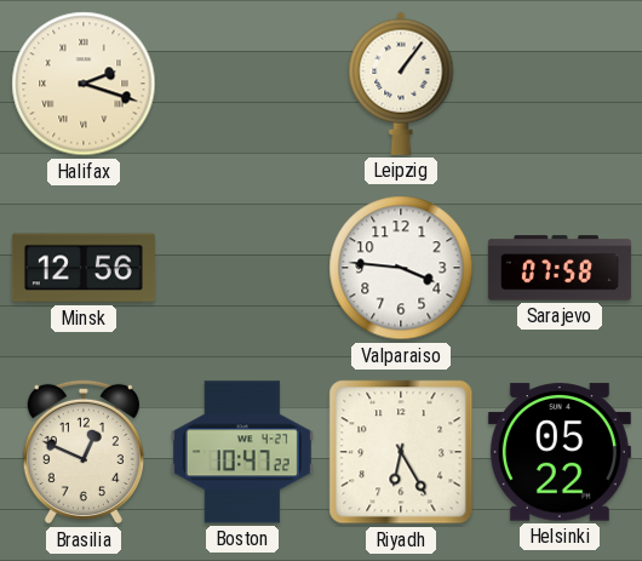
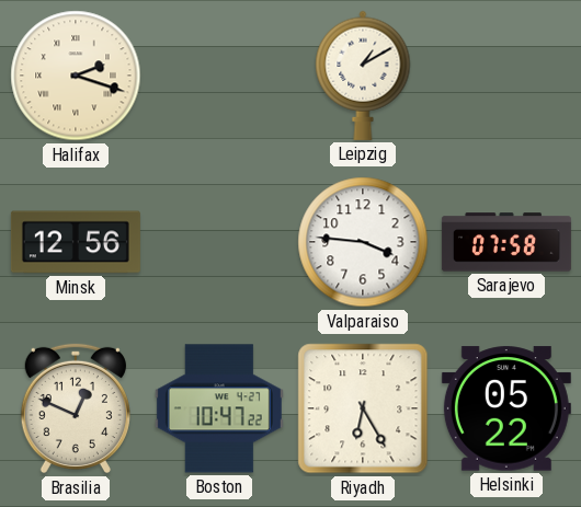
Leipzig: 1:06 -> 1:10
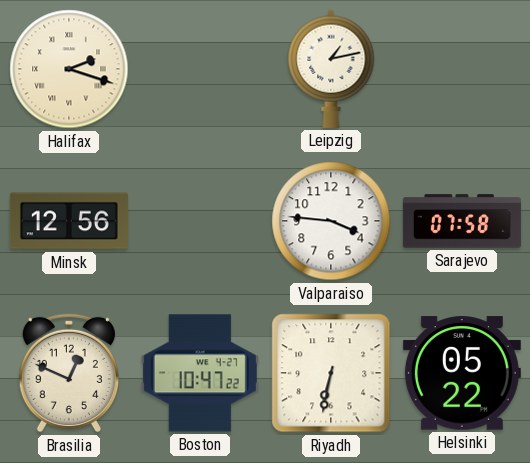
Leipzig: 1:10 -> 1:13
Riyadh: 6:25 -> 6:32
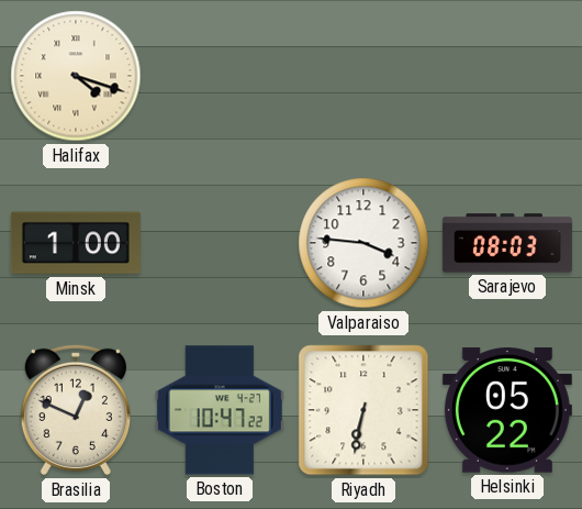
Halifax: 2:18 -> 4:18
Leipzig: 1:13 -> none
Minsk: 12:56 -> 1:00
Sarajevo: 07:58 -> 08:03
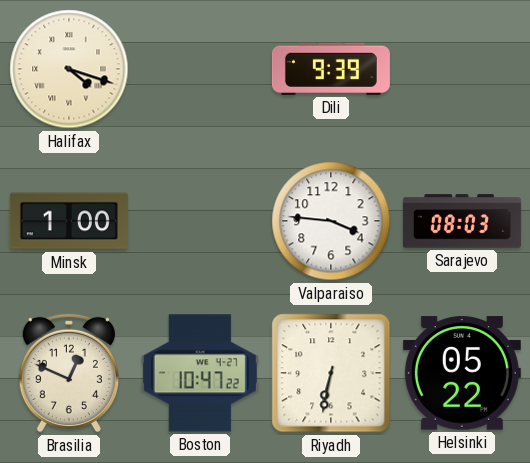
Dili: none -> 9:39
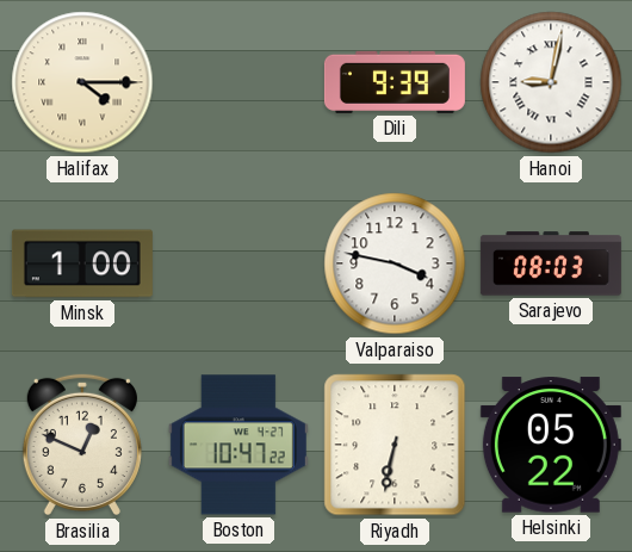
Halifax: 4:18 -> 4:15
Hanoi: none -> 9:02
Valparaiso: 3:46 -> 3:47
